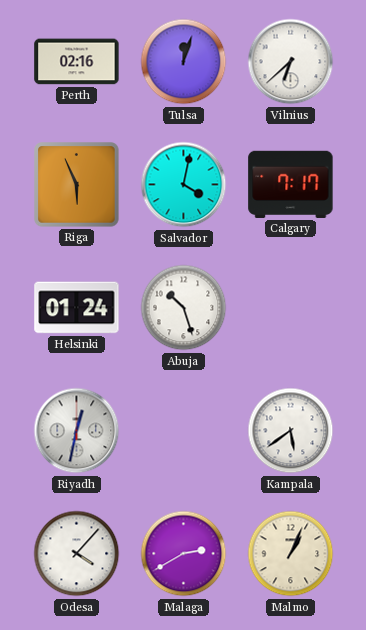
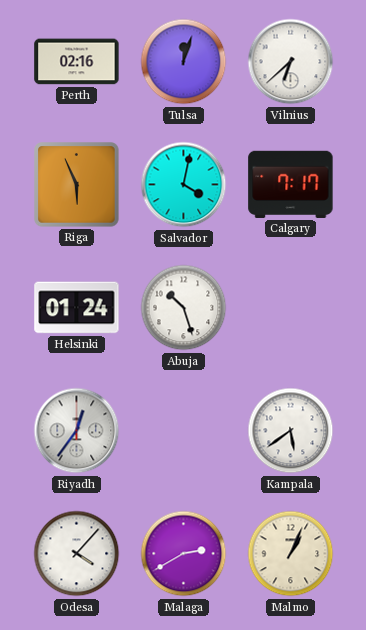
Riyadh: 12:32 -> 12:36
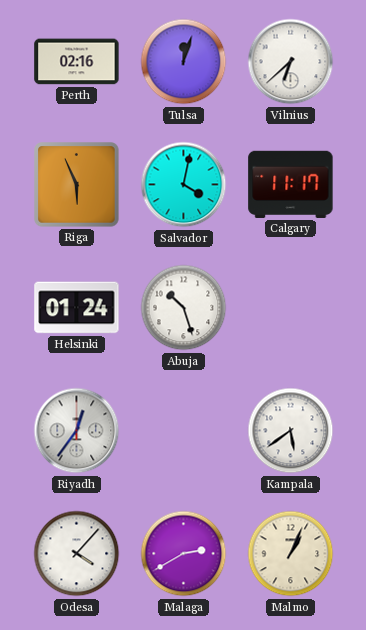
Calgary: 7:17 -> 11:17
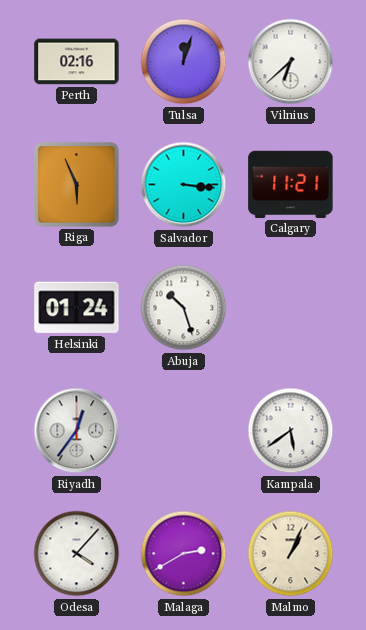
Salvador: 4:02 -> 3:16
Calgary: 11:17 -> 11:21
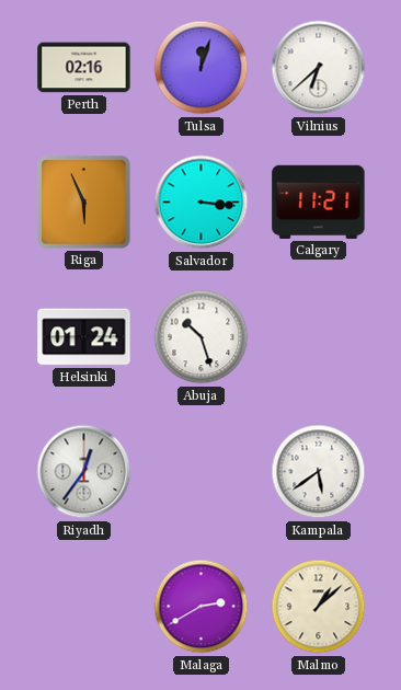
Odesa: 4:07 -> none
Malmo: 1:04 -> 1:08
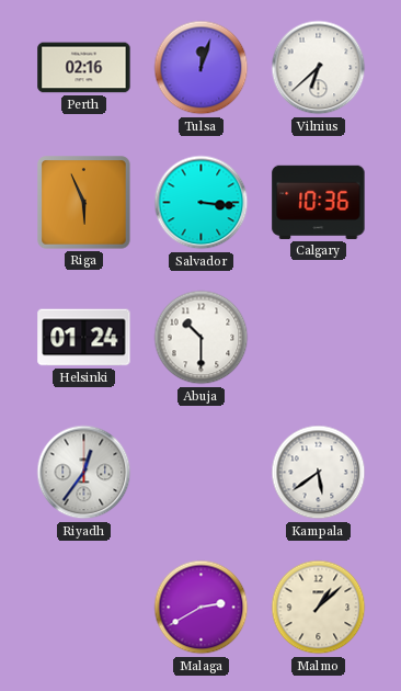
Calgary: 11:21 -> 10:36
Abuja: 10:27 -> 10:30
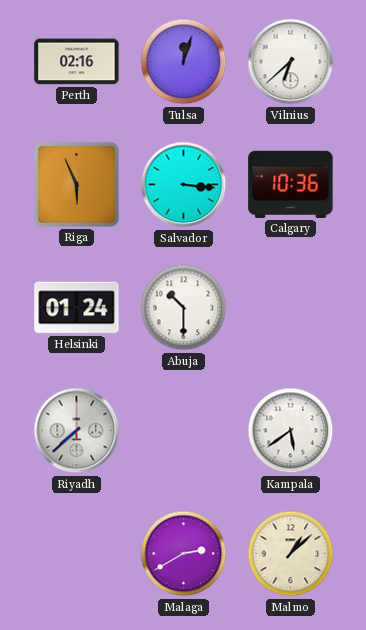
Riyadh: 12:36 -> 7:38
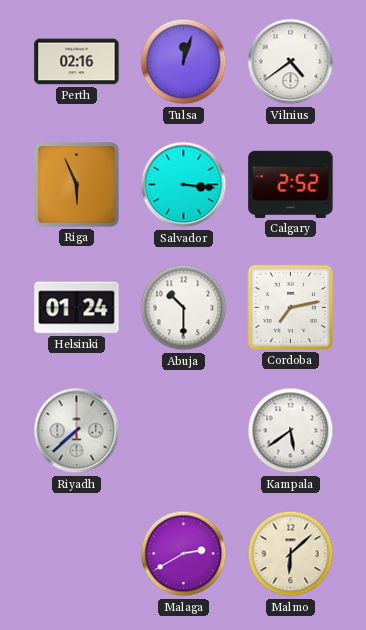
Vilnius: 6:38 -> 4:39
Calgary: 10:36 -> 2:52
Cordoba: none -> 7:13
Malmo: 1:08 -> 6:08
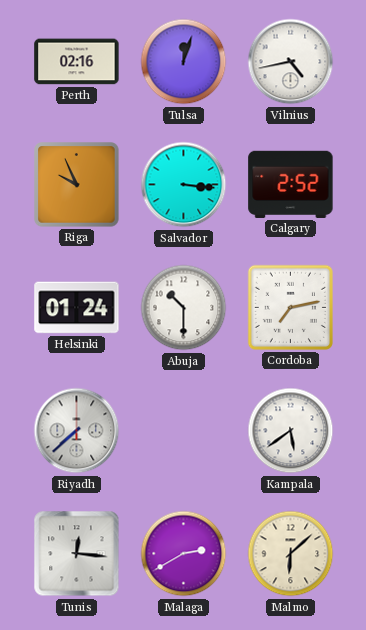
Vilnius: 4:39 -> 4:43
Riga: 5:56 -> 9:56
Tunis: none -> 12:16
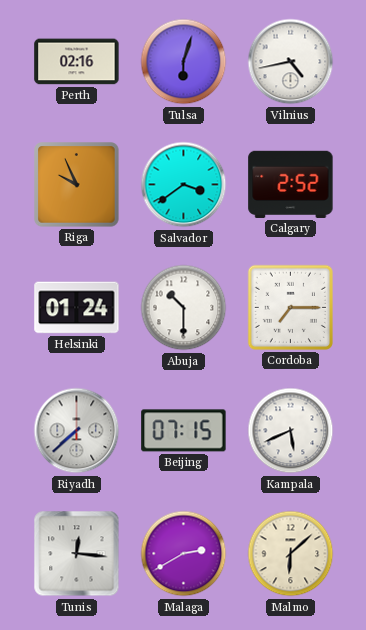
Tulsa: 12:03 -> 6:03
Salvador: 3:16 -> 3:39
Cordoba: 7:13 -> 7:15
Beijing: none -> 07:15
Kampala: 5:39 -> 5:41
